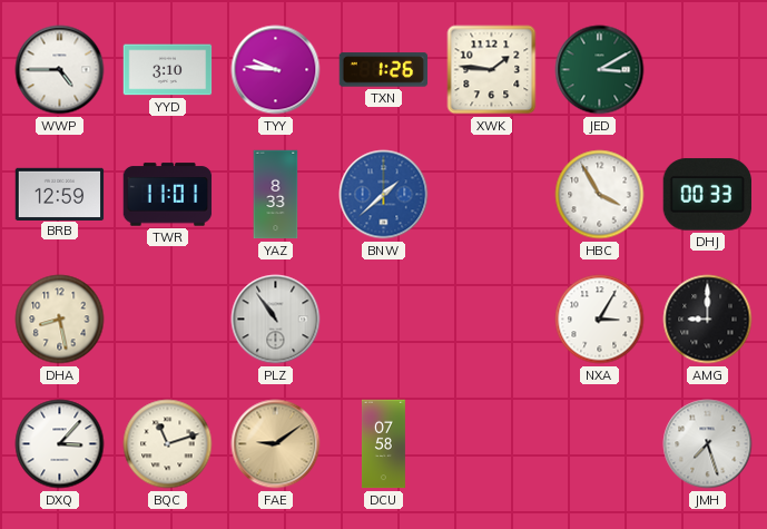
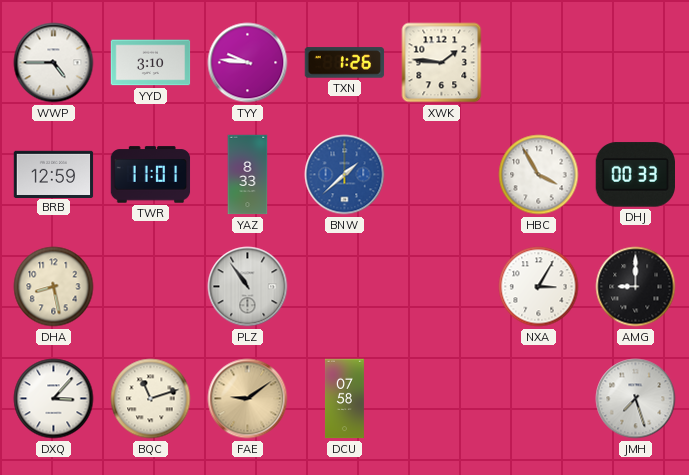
JED: 3:10 -> none
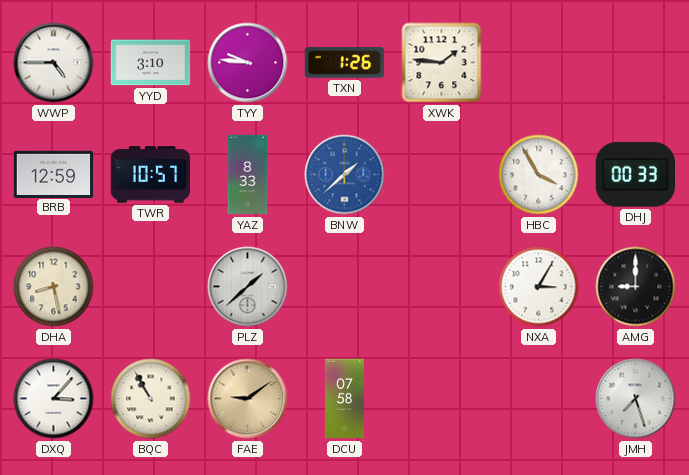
TWR: 11:01 -> 10:57
PLZ: 10:54 -> 1:38
BQC: 11:12 -> 10:55
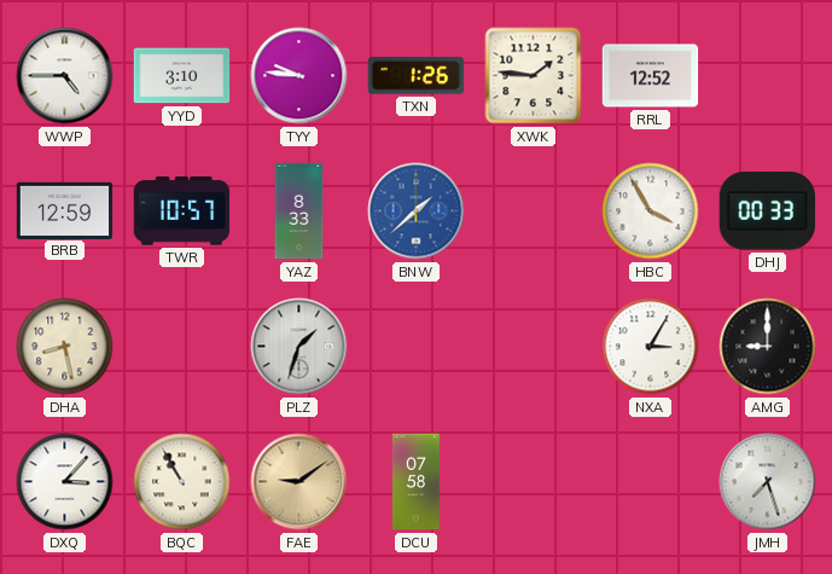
RRL: none -> 12:52
PLZ: 1:38 -> 1:33
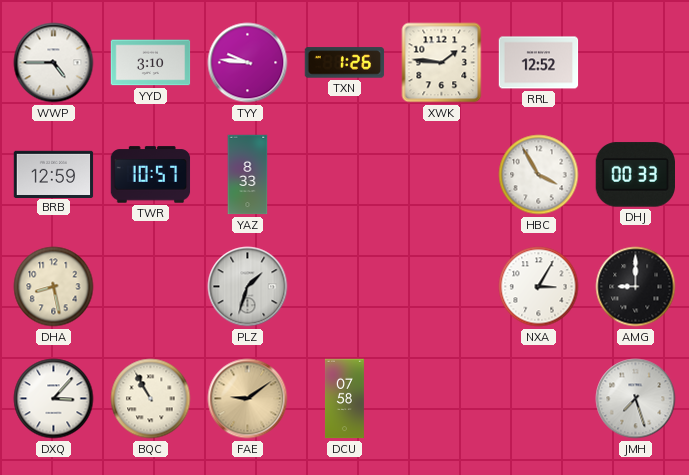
BNW: 1:38 -> none
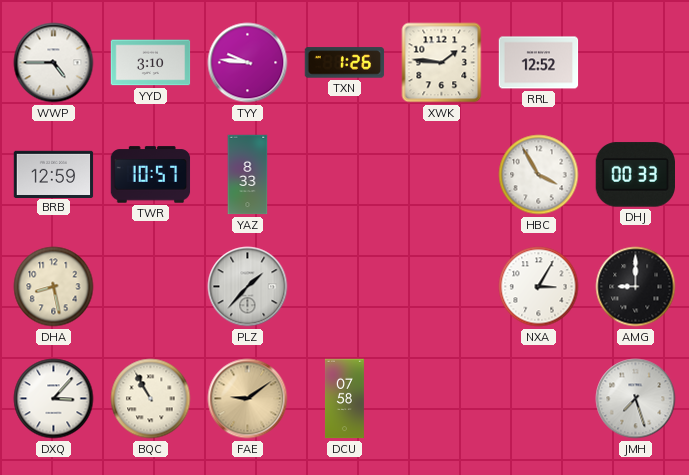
PLZ: 1:33 -> 1:37
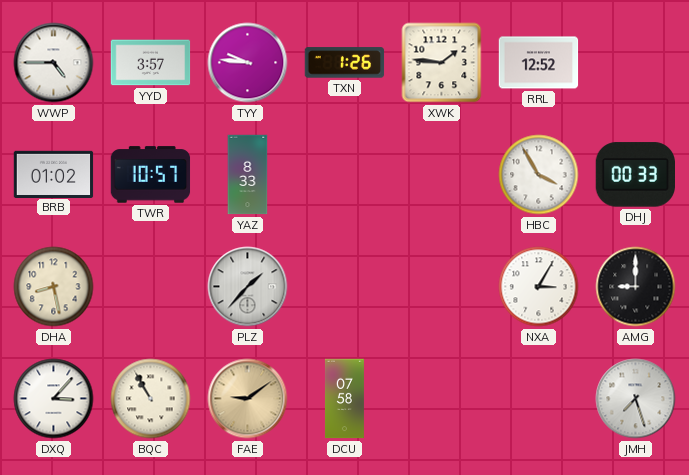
YYD: 3:10 -> 3:57
BRB: 12:59 -> 01:02
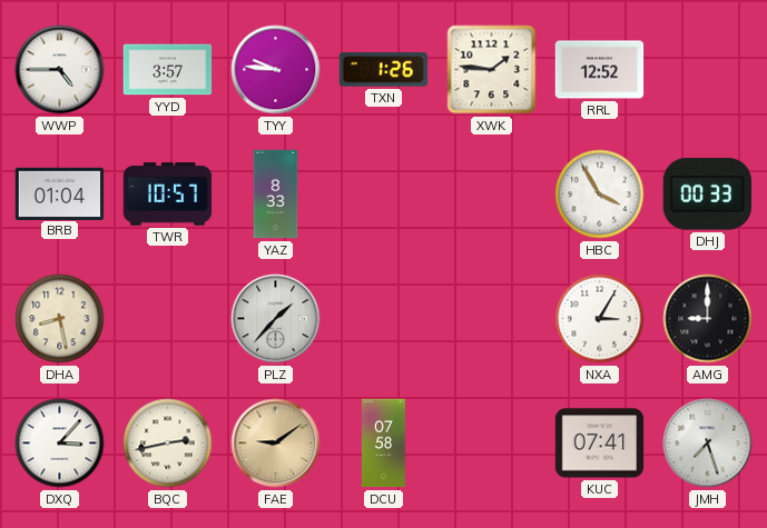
BRB: 01:02 -> 01:04
BQC: 10:55 -> 2:43
KUC: none -> 07:41
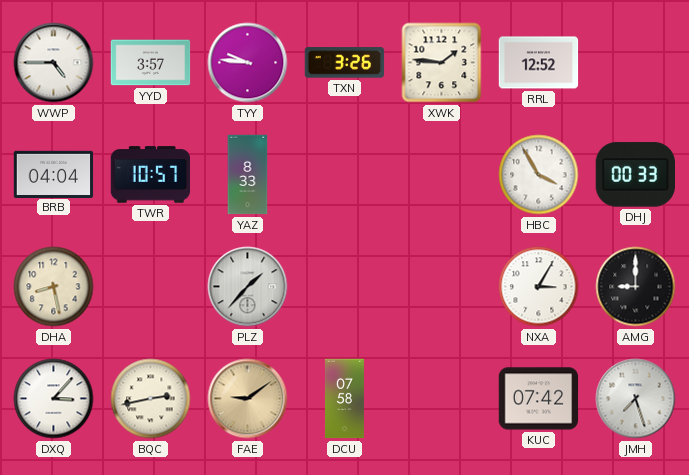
TXN: 1:26 -> 3:26
BRB: 01:04 -> 04:04
KUC: 07:41 -> 07:42
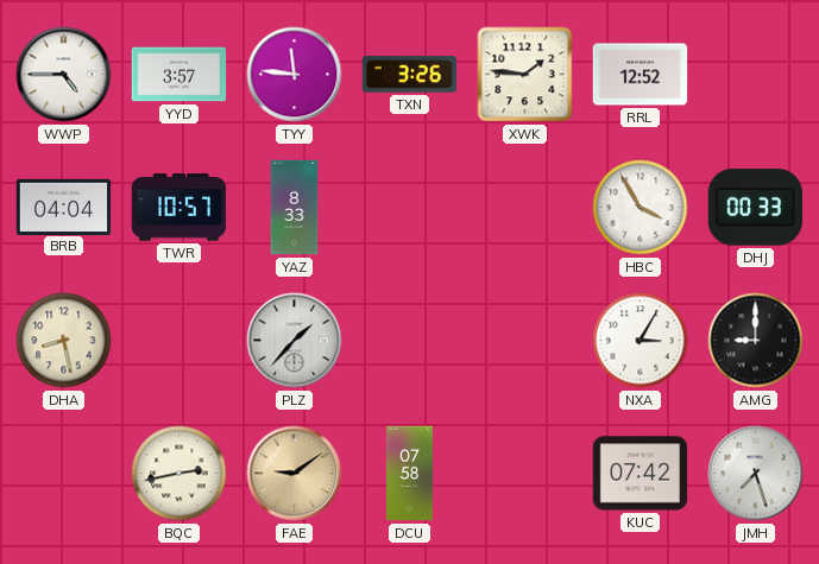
TYY: 9:46 -> 11:46
DXQ: 3:07 -> none
